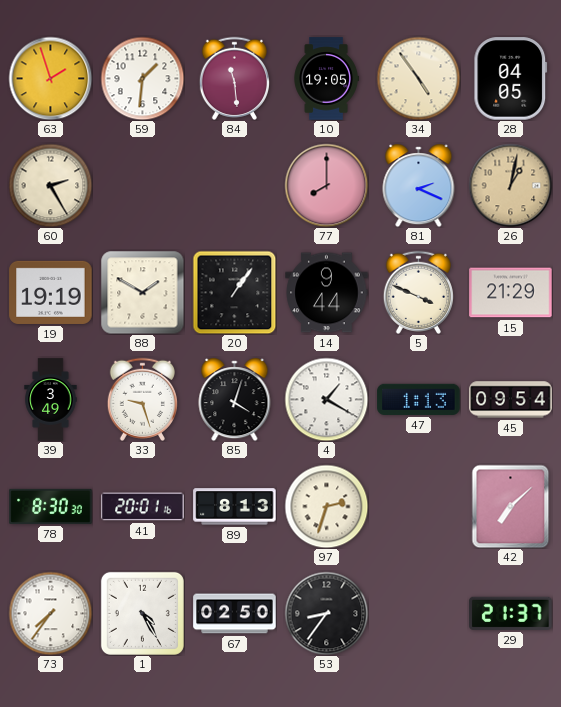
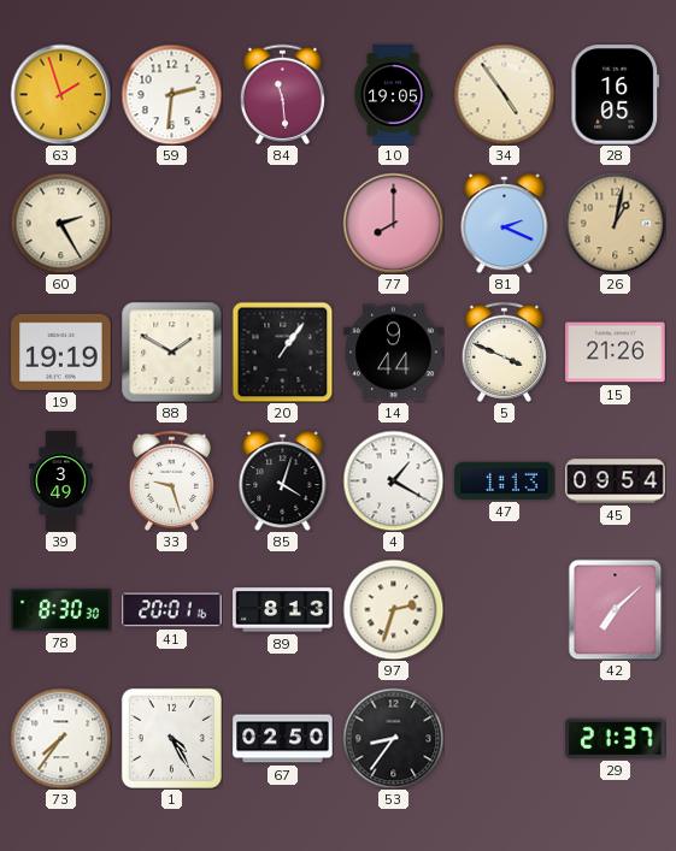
59: 1:31 -> 2:31
28: 04:05 -> 16:05
15: 21:29 -> 21:26
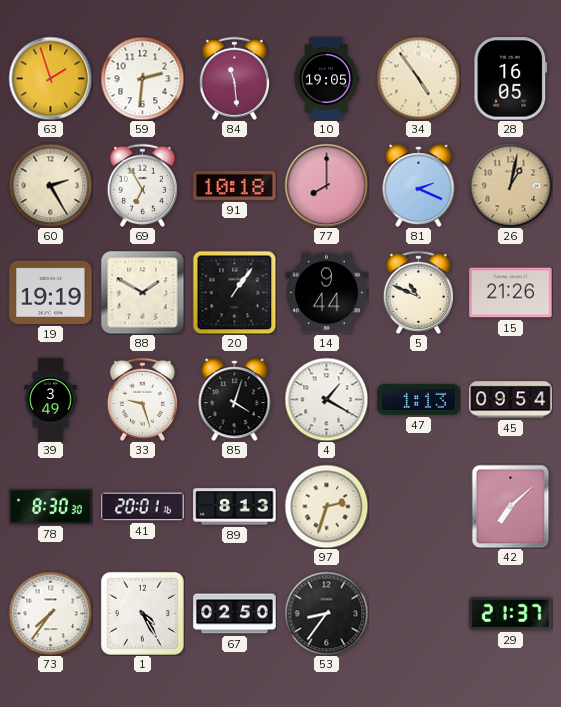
69: none -> 6:55
91: none -> 10:18
5: 3:49 -> 10:49
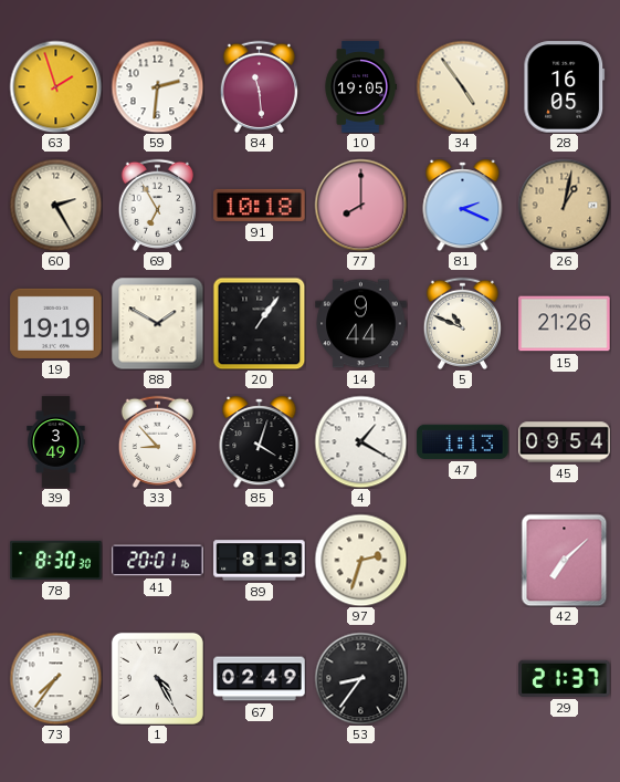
33: 9:27 -> 8:53
67: 02:50 -> 02:49
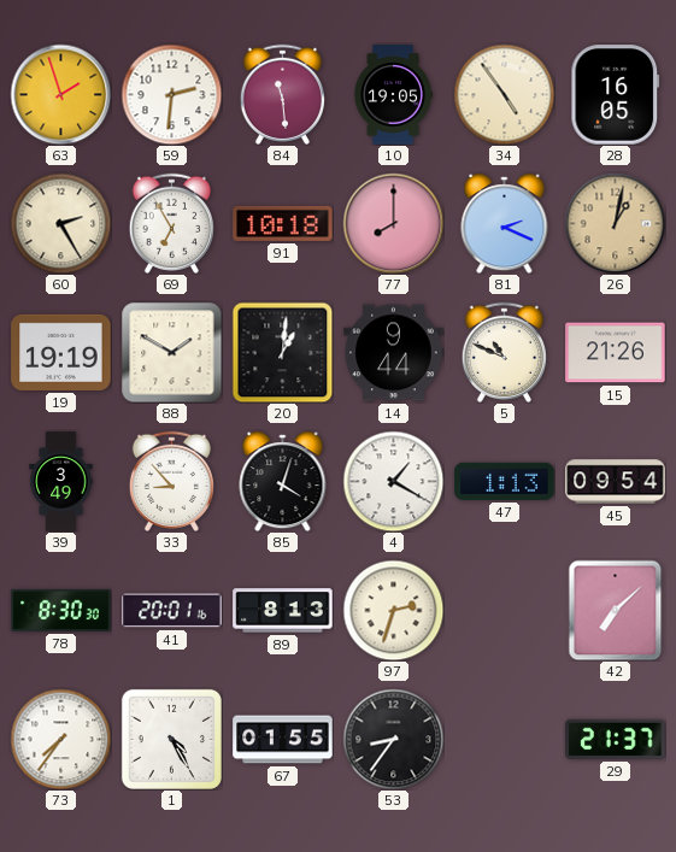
20: 1:06 -> 1:01
67: 02:49 -> 01:55
